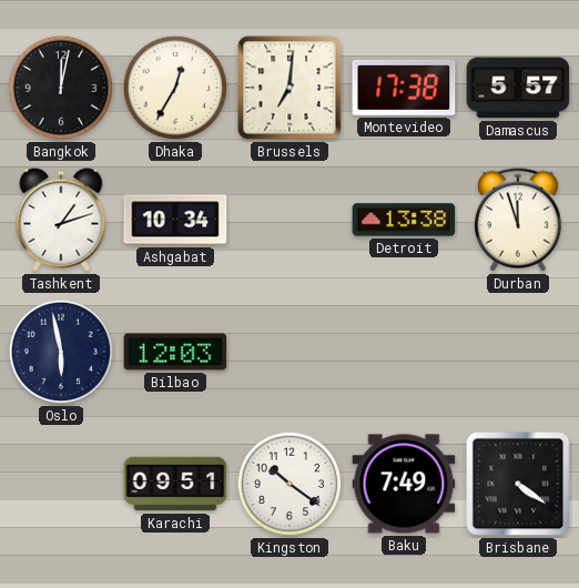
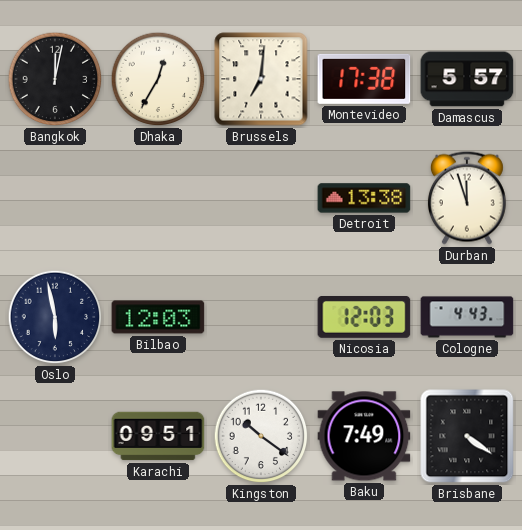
Tashkent: 1:12 -> none
Ashgabat: 10:34 -> none
Nicosia: none -> 12:03
Cologne: none -> 4:43
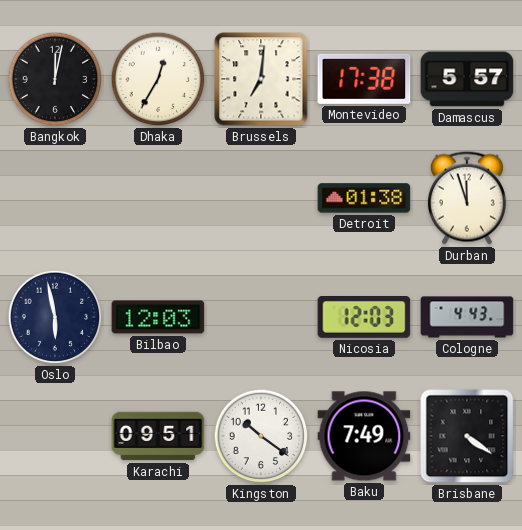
Detroit: 13:38 -> 01:38
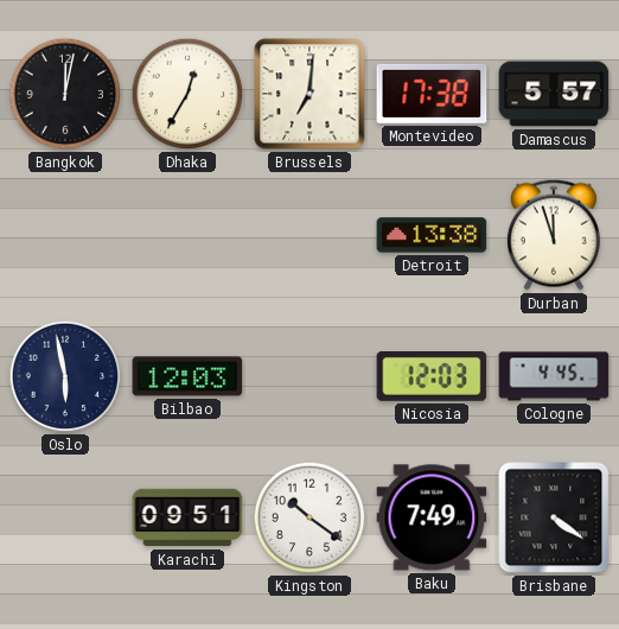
Detroit: 01:38 -> 13:38
Cologne: 4:43 -> 4:45
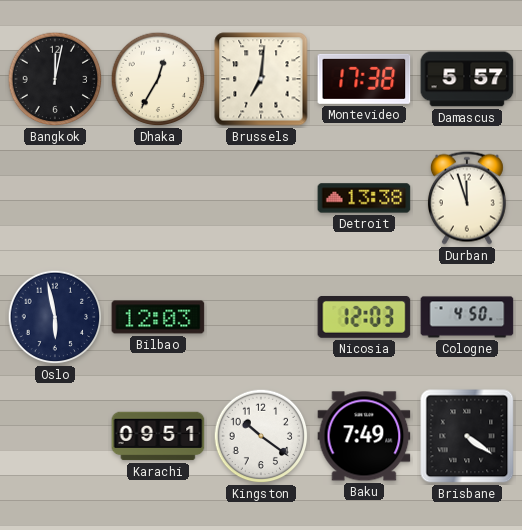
Cologne: 4:45 -> 4:50
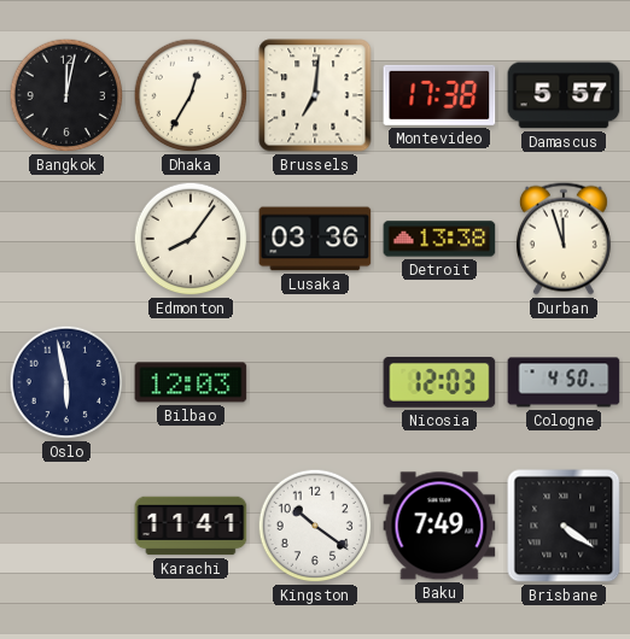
Edmonton: none -> 8:06
Lusaka: none -> 03:36
Karachi: 09:51 -> 11:41
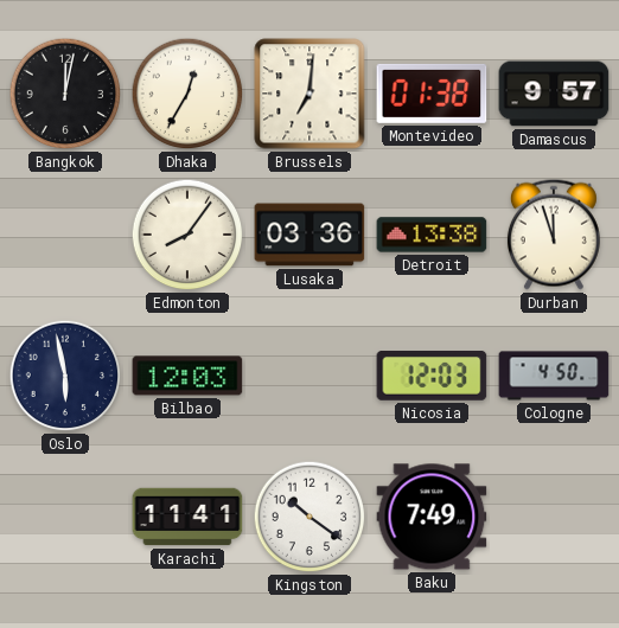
Montevideo: 17:38 -> 01:38
Damascus: 5:57 -> 9:57
Brisbane: 4:21 -> none
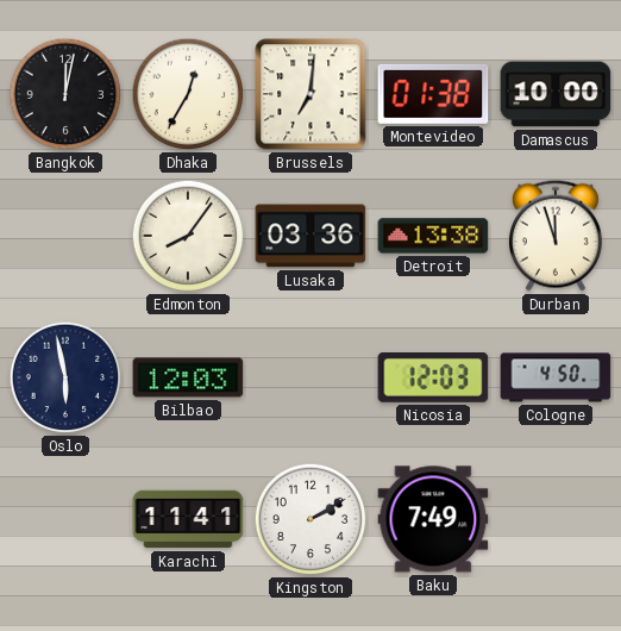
Damascus: 9:57 -> 10:00
Kingston: 10:21 -> 2:10
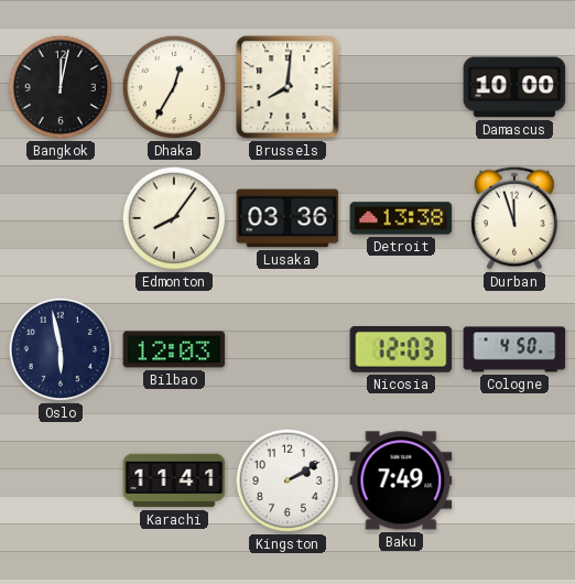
Brussels: 7:01 -> 8:01
Montevideo: 01:38 -> none
